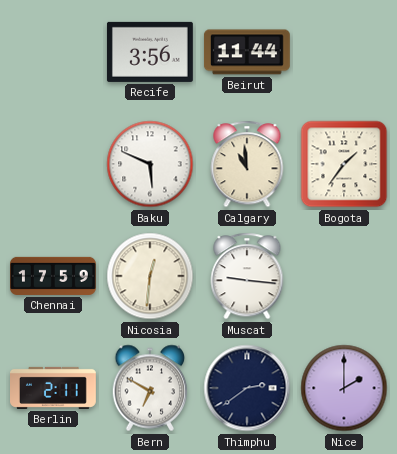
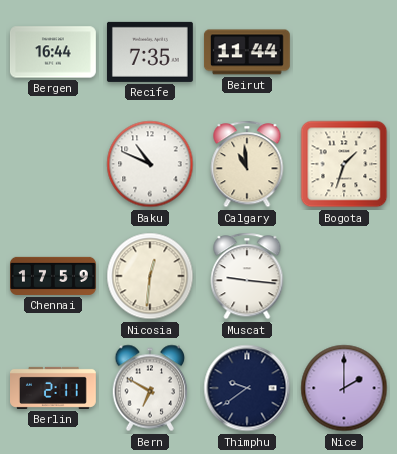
Bergen: none -> 16:44
Recife: 3:56 -> 7:35
Baku: 5:49 -> 10:49
Bogota: 1:36 -> 1:33
Thimphu: 2:39 -> 9:39
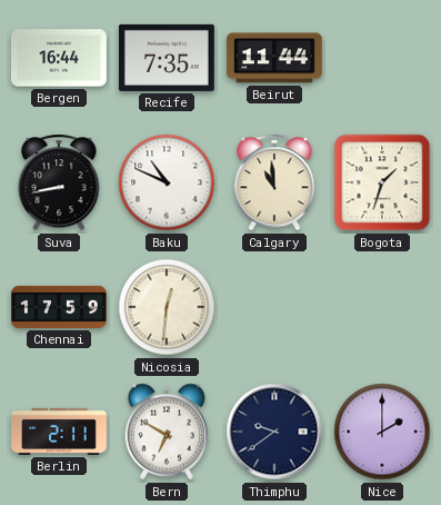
Suva: none -> 8:43
Muscat: 9:16 -> none
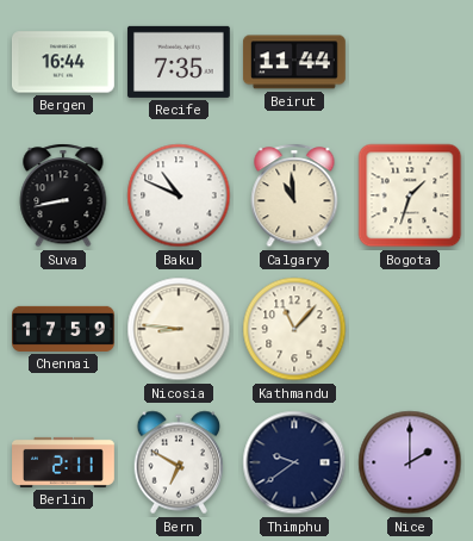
Nicosia: 12:31 -> 8:46
Kathmandu: none -> 11:07
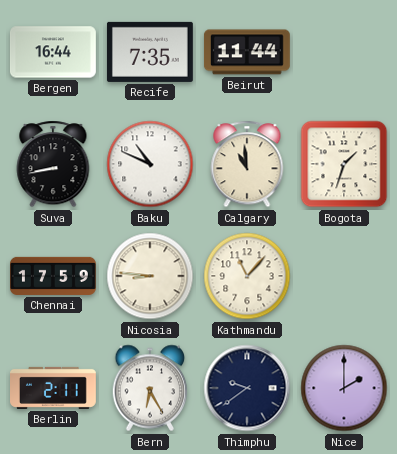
Bern: 6:50 -> 6:25
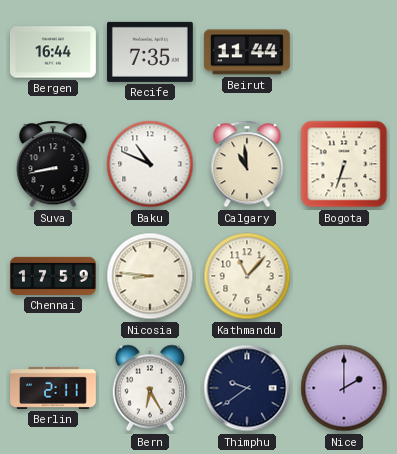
Bogota: 1:33 -> 6:33
